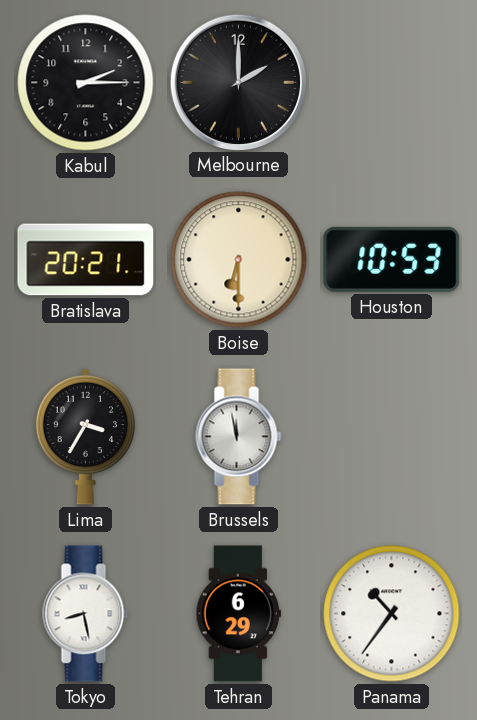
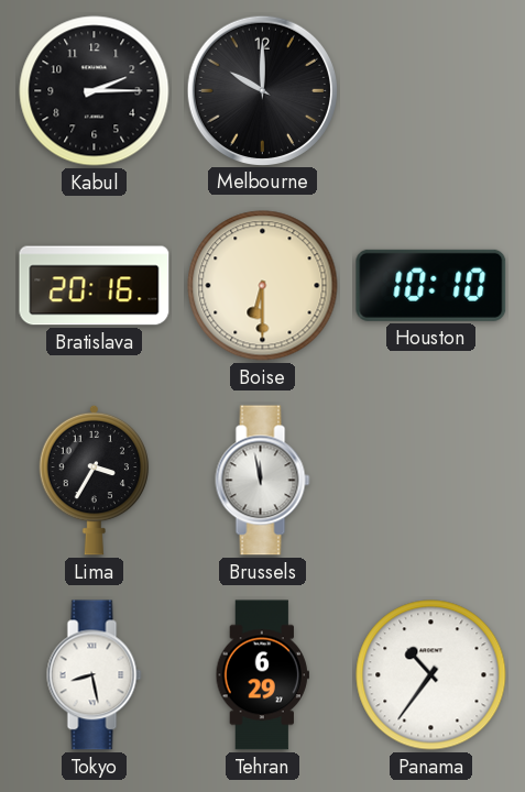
Melbourne: 2:00 -> 10:00
Bratislava: 20:21 -> 20:16
Houston: 10:53 -> 10:10
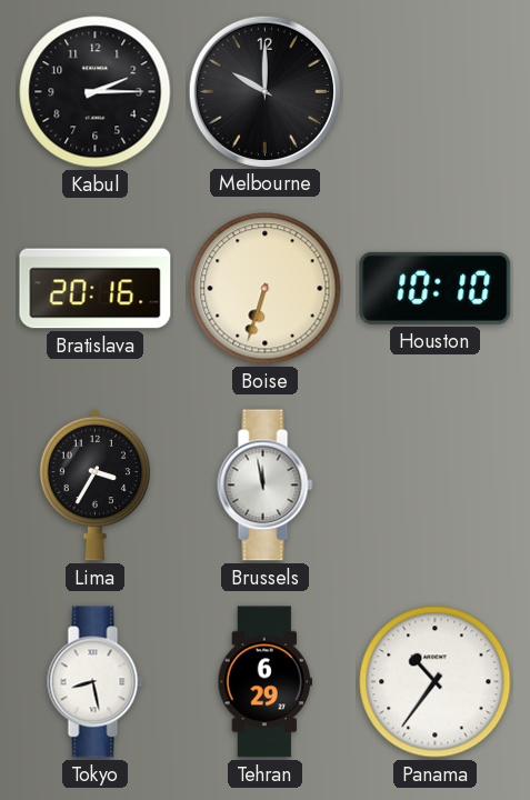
Boise: 6:30 -> 6:33
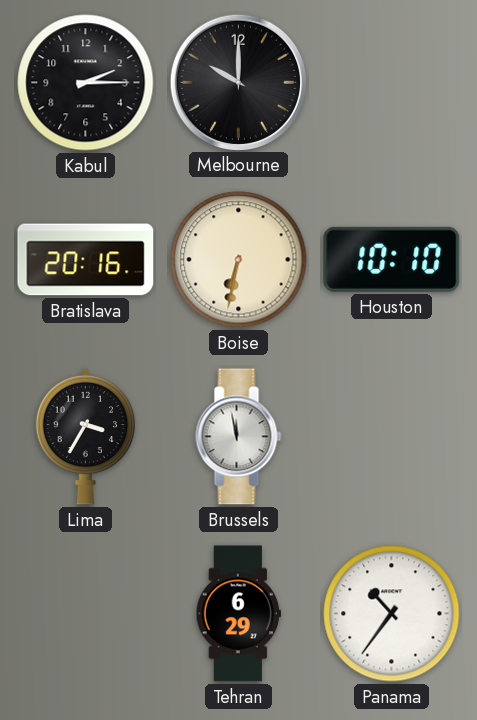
Boise: 6:33 -> 6:32
Tokyo: 8:28 -> none
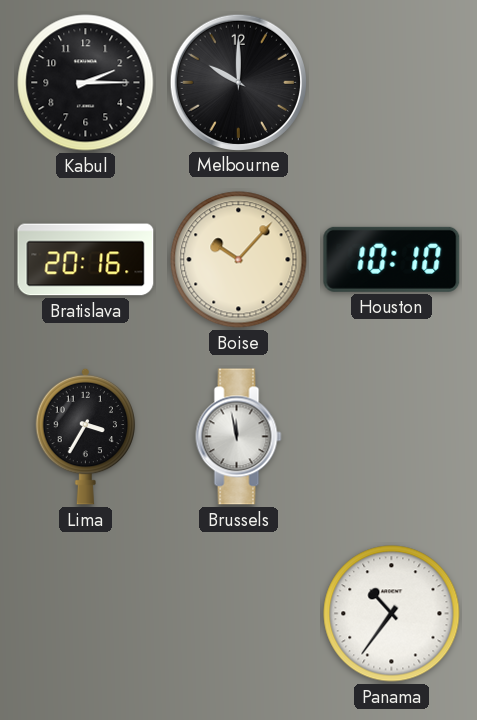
Boise: 6:32 -> 10:07
Tehran: 6:29 -> none
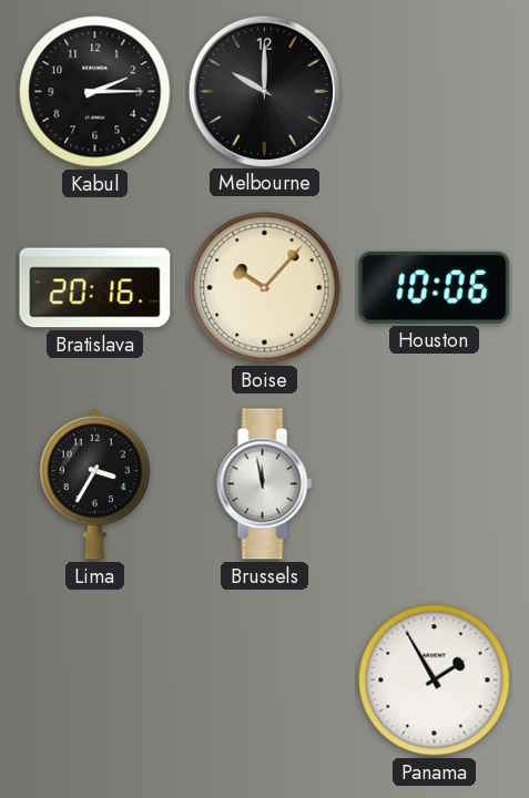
Houston: 10:10 -> 10:06
Panama: 10:36 -> 1:55
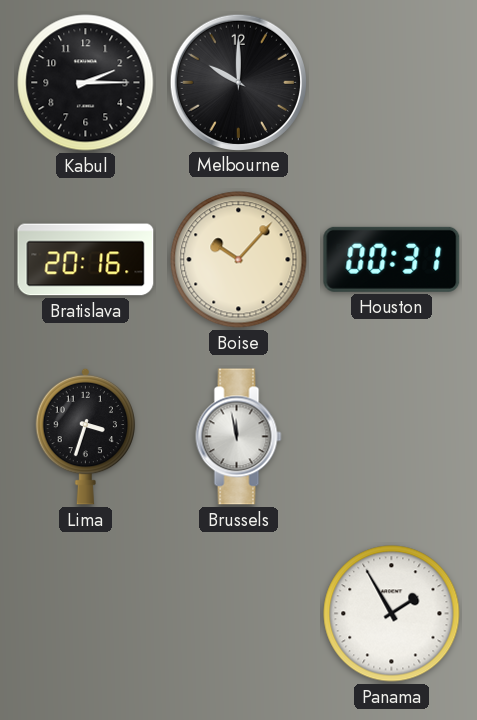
Houston: 10:06 -> 00:31
Lima: 3:35 -> 3:33
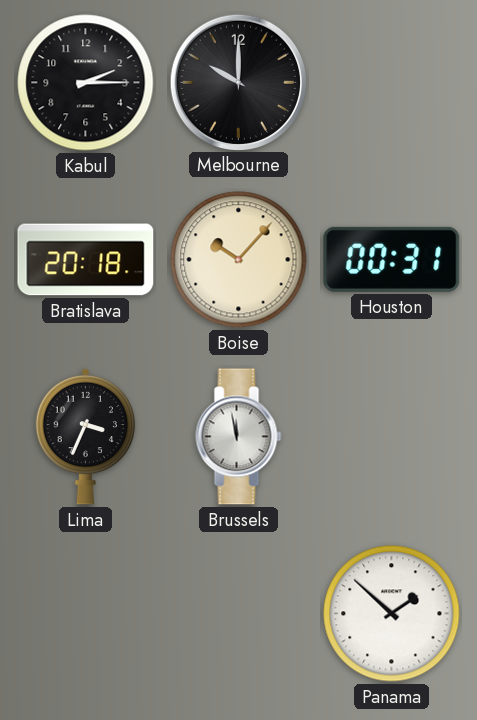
Bratislava: 20:16 -> 20:18
Lima: 3:33 -> 3:34
Panama: 1:55 -> 1:52
